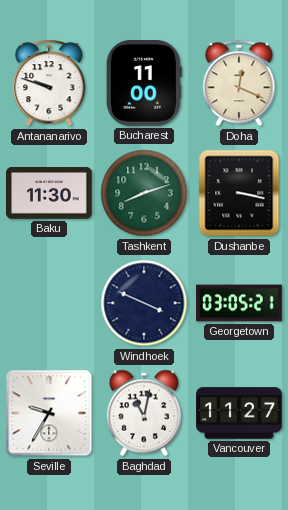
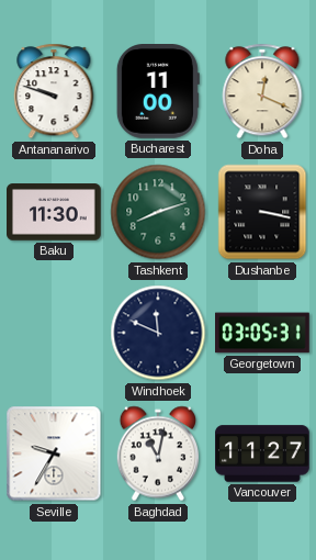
Windhoek: 3:49 -> 11:49
Georgetown: 03:05:21 -> 03:05:31
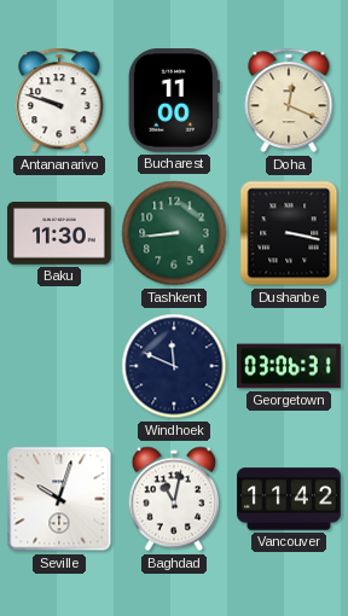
Tashkent: 8:12 -> 8:44
Georgetown: 03:05 -> 03:06
Seville: 9:35 -> 10:03
Vancouver: 11:27 -> 11:42
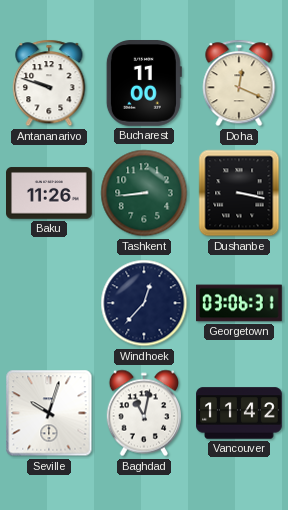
Baku: 11:30 -> 11:26
Windhoek: 11:49 -> 12:37
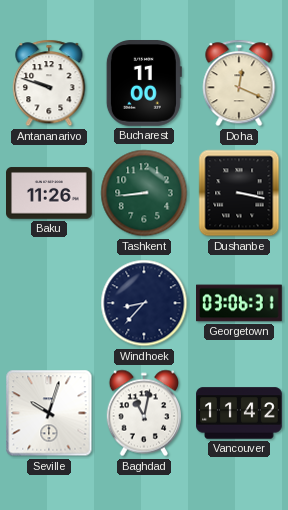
Windhoek: 12:37 -> 8:37
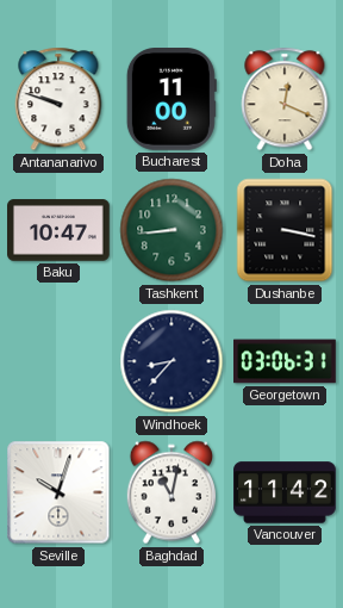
Baku: 11:26 -> 10:47
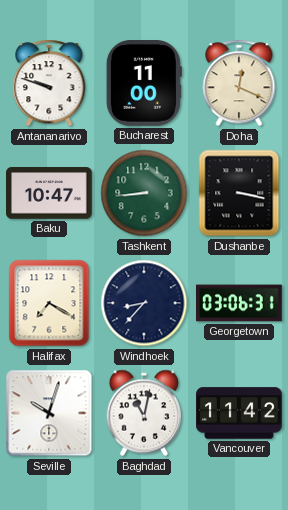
Halifax: none -> 7:20
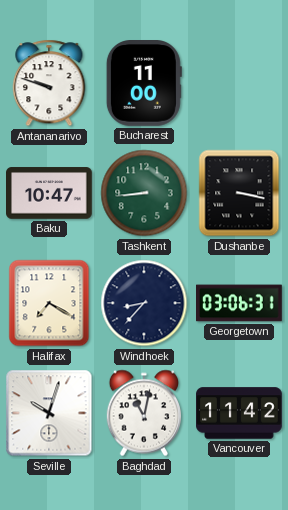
Doha: 12:19 -> none
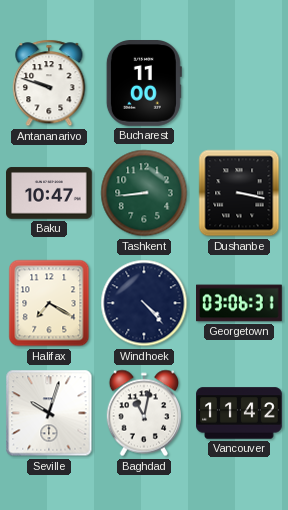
Windhoek: 8:37 -> 4:23
